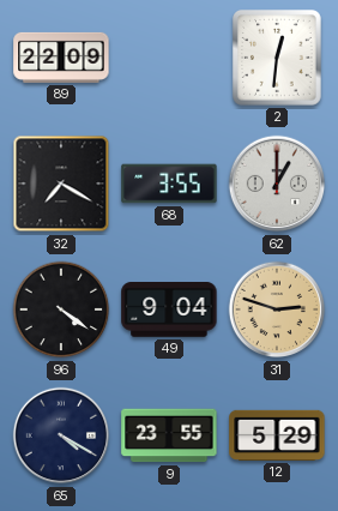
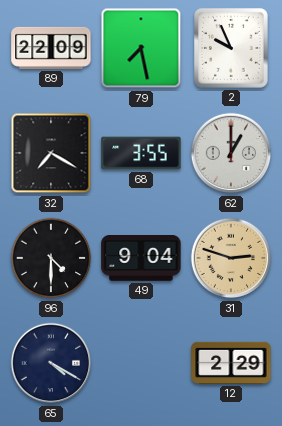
79: none -> 7:28
2: 12:31 -> 9:56
96: 4:21 -> 4:30
9: 23:55 -> none
12: 5:29 -> 2:29
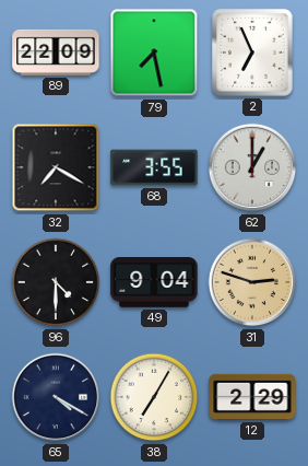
2: 9:56 -> 6:56
38: none -> 7:05
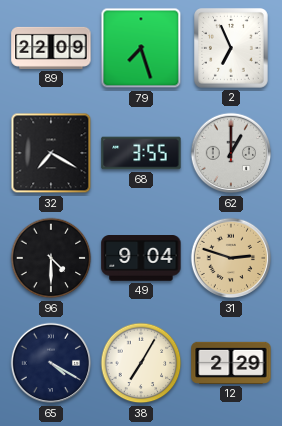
79: 7:28 -> 7:27
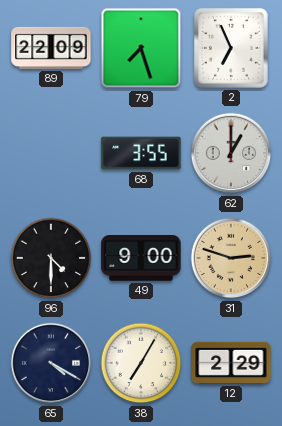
32: 7:20 -> none
49: 9:04 -> 9:00
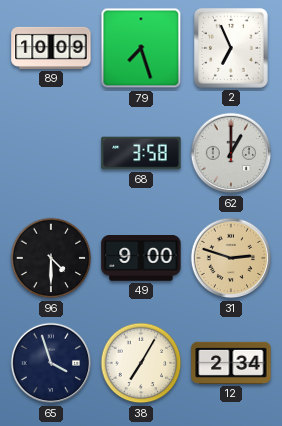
89: 22:09 -> 10:09
68: 3:55 -> 3:58
65: 4:20 -> 3:57
12: 2:29 -> 2:34
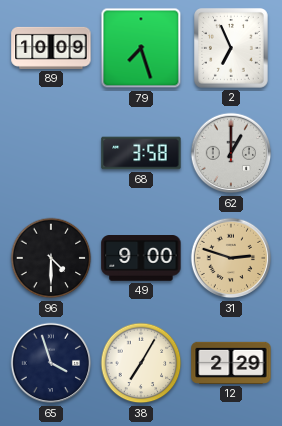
12: 2:34 -> 2:29
